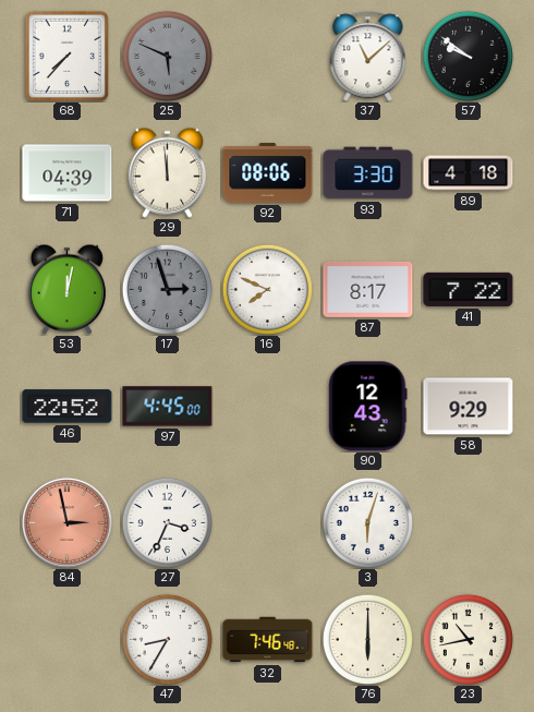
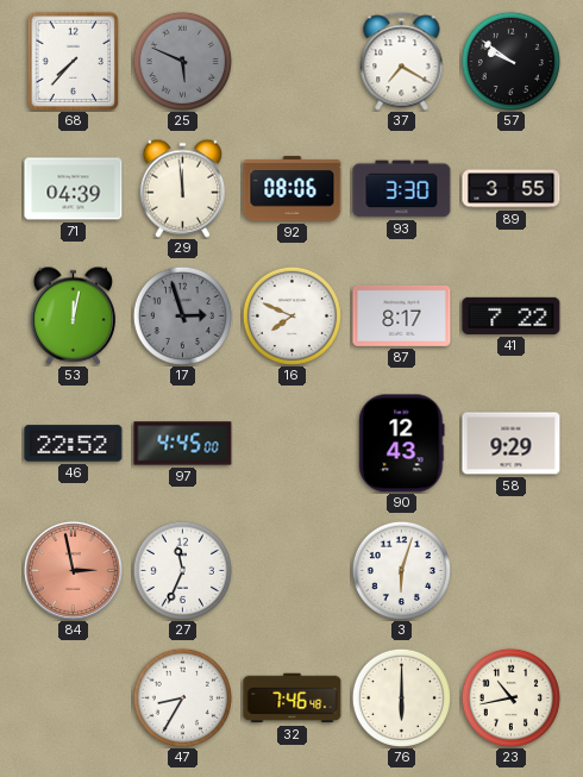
37: 11:08 -> 7:20
89: 4:18 -> 3:55
27: 3:34 -> 11:34
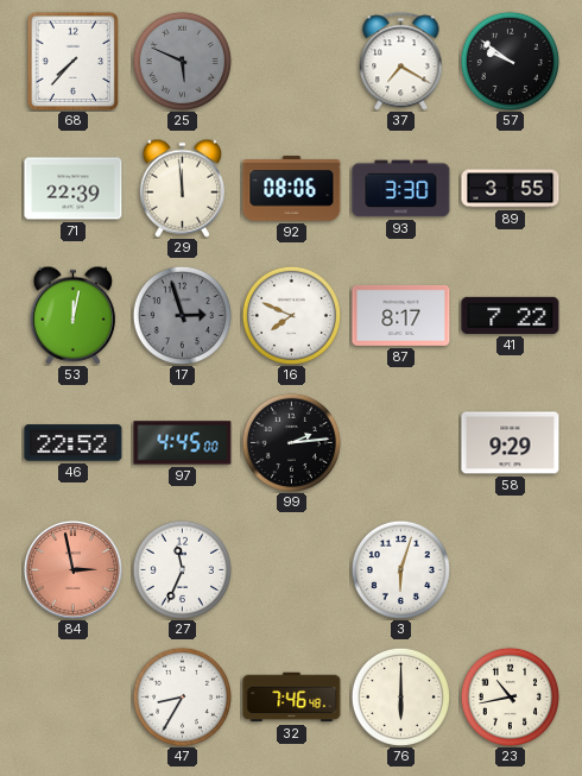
71: 04:39 -> 22:39
99: none -> 2:14
90: 12:43 -> none
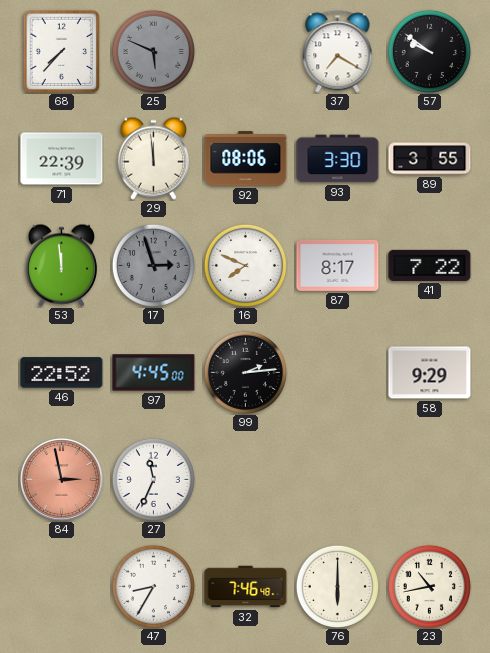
53: 12:02 -> 11:59
3: 6:03 -> none
